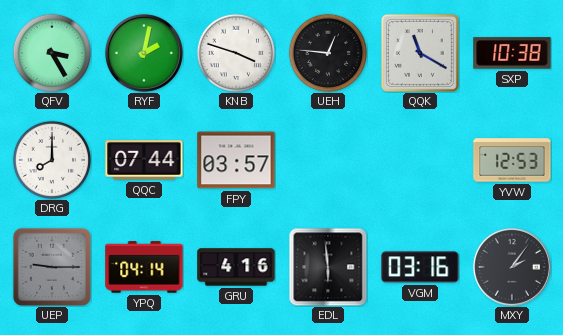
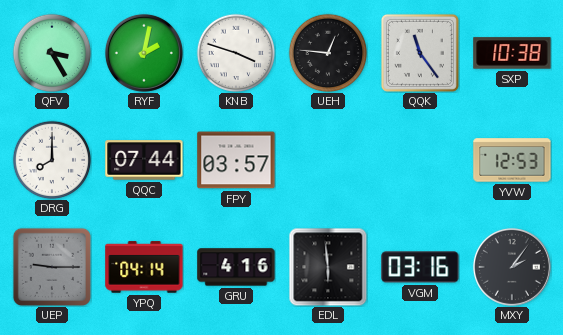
QQK: 11:20 -> 11:24
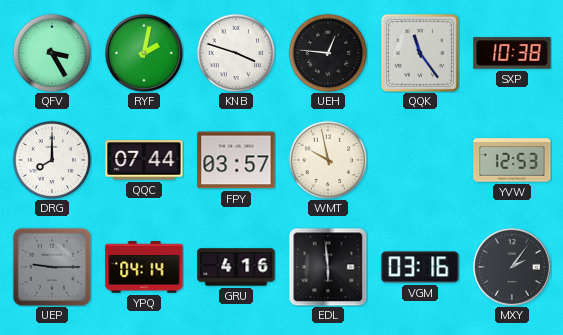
WMT: none -> 9:58
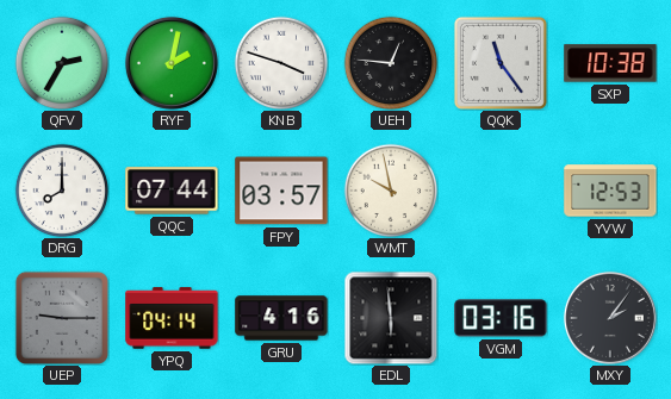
QFV: 3:25 -> 2:35
